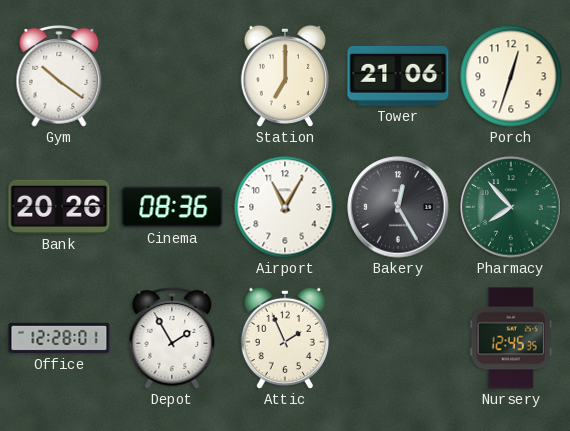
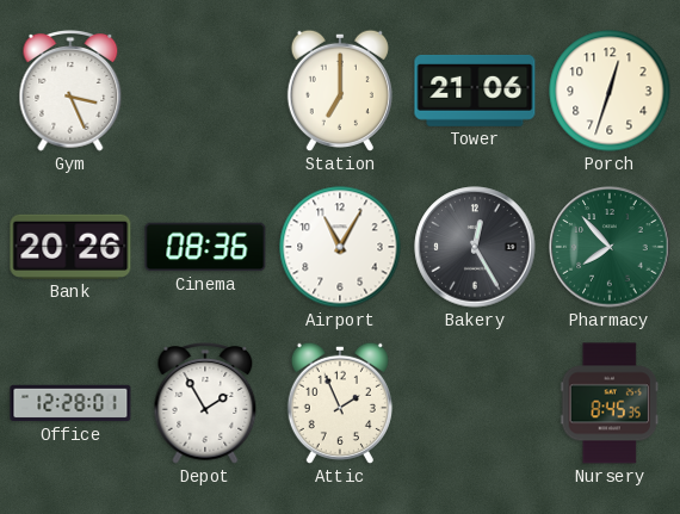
Gym: 10:21 -> 3:26
Nursery: 12:45 -> 8:45
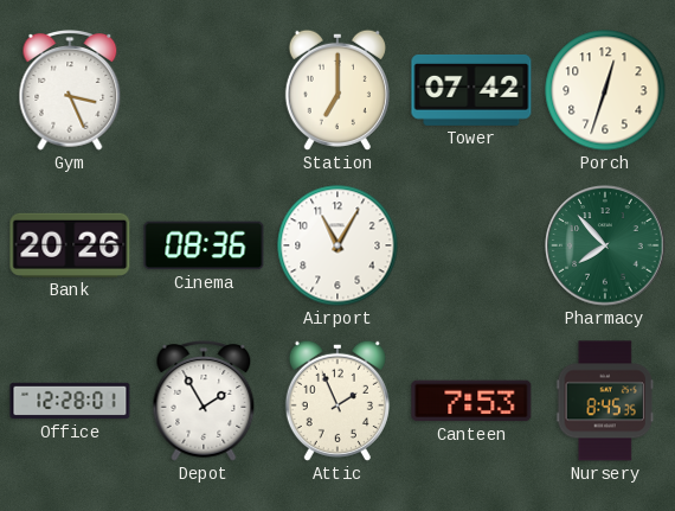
Tower: 21:06 -> 07:42
Bakery: 12:25 -> none
Canteen: none -> 7:53
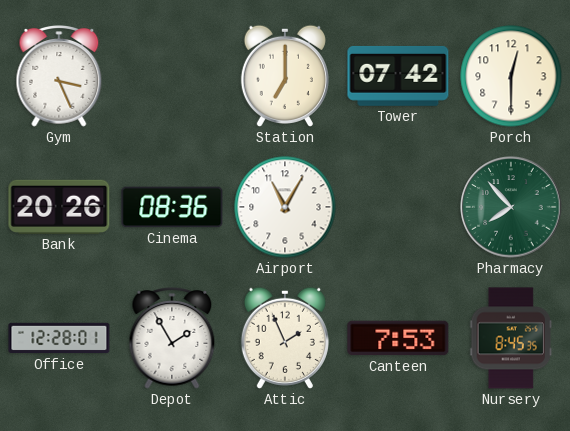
Porch: 12:33 -> 12:30
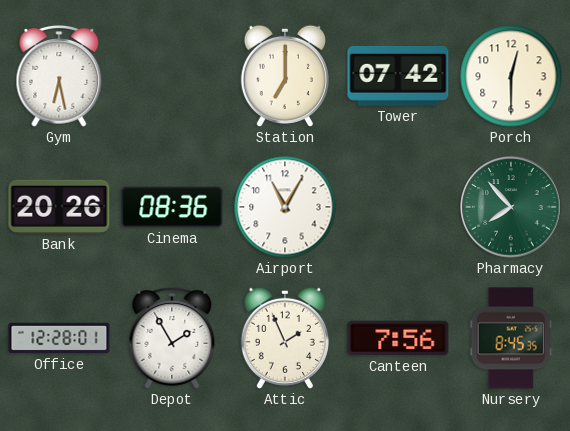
Gym: 3:26 -> 6:28
Canteen: 7:53 -> 7:56
